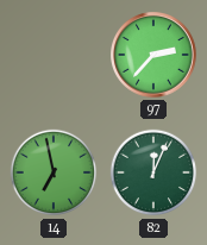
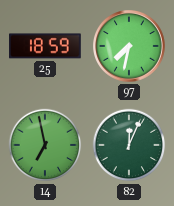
25: none -> 18:59
97: 2:37 -> 7:32
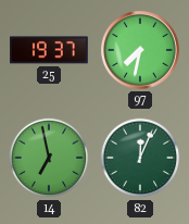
25: 18:59 -> 19:37
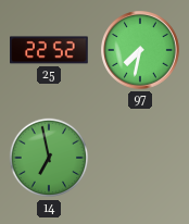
25: 19:37 -> 22:52
82: 12:04 -> none
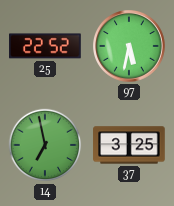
97: 7:32 -> 5:32
37: none -> 3:25
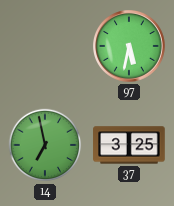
25: 22:52 -> none
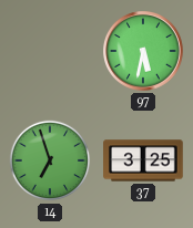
14: 6:58 -> 6:57
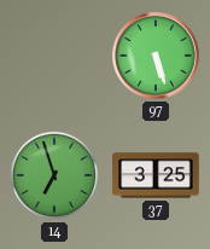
97: 5:32 -> 5:27
